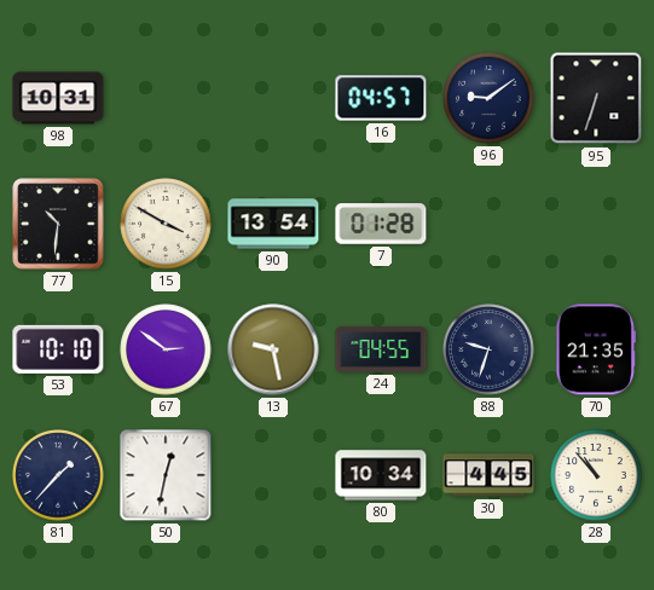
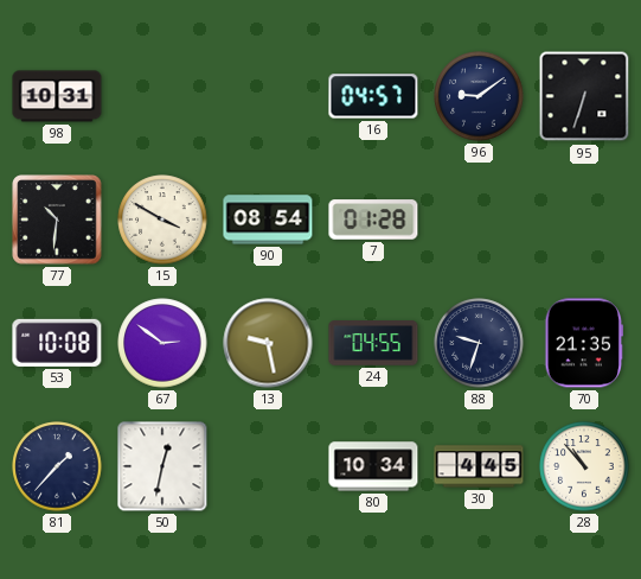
90: 13:54 -> 08:54
53: 10:10 -> 10:08
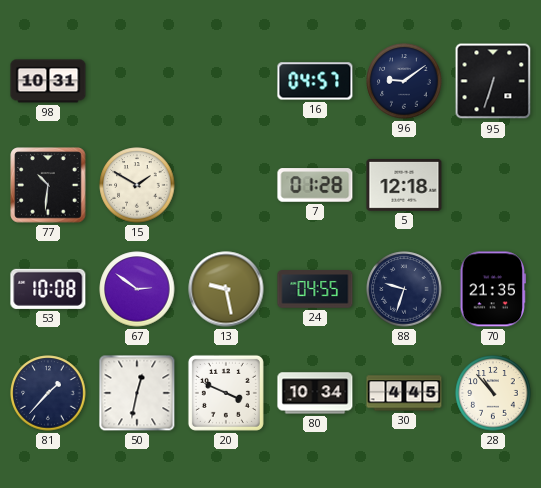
15: 3:50 -> 1:50
90: 08:54 -> none
5: none -> 12:18
20: none -> 3:49
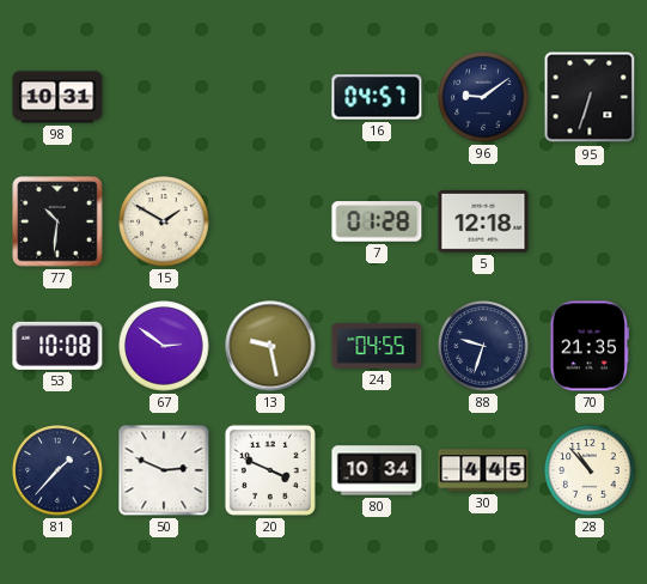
50: 12:32 -> 2:49
